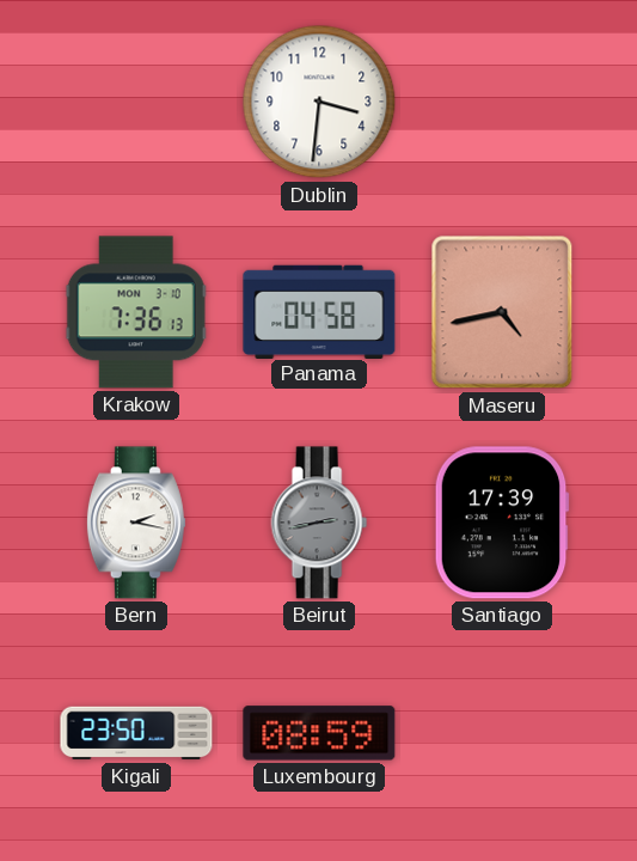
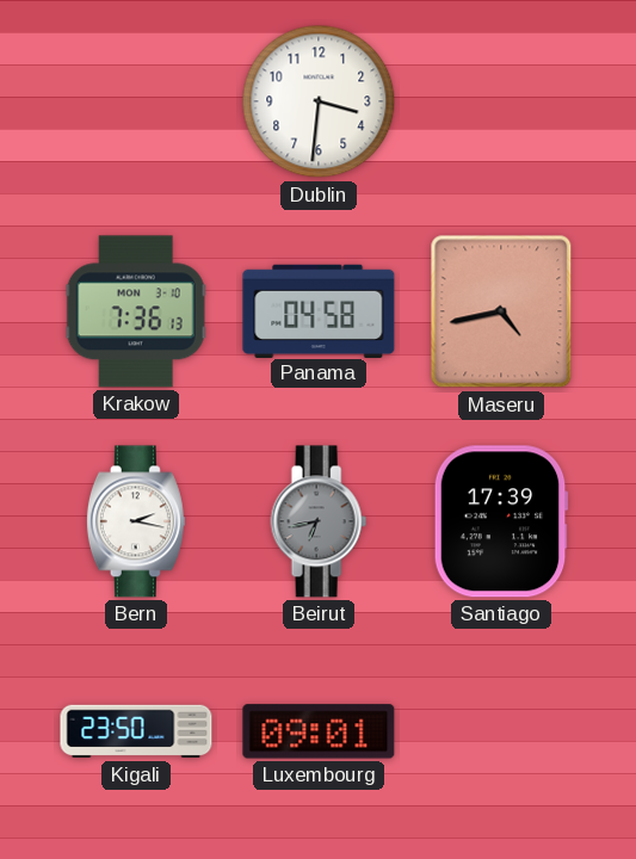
Beirut: 2:43 -> 6:43
Luxembourg: 08:59 -> 09:01
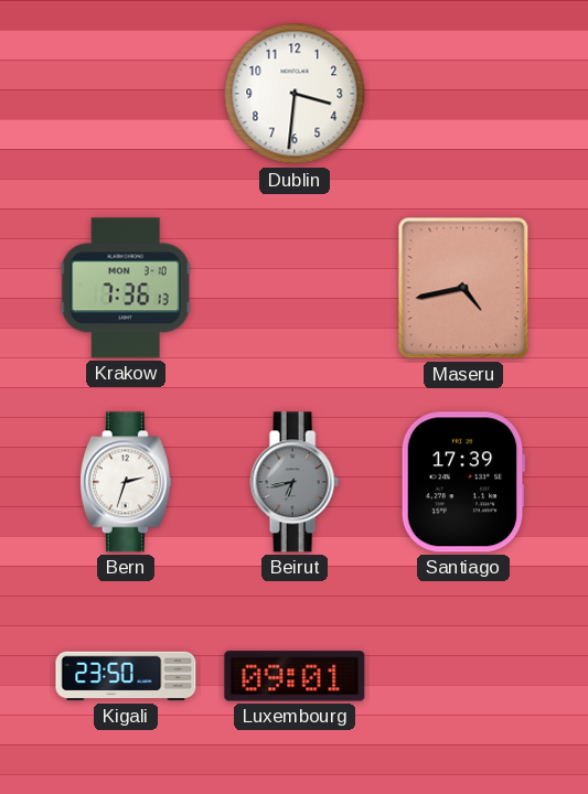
Panama: 04:58 -> none
Bern: 2:17 -> 2:33
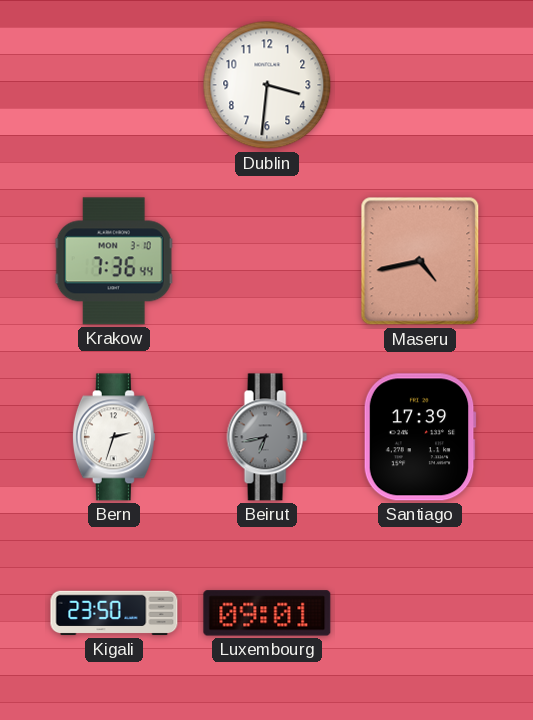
Krakow: 7:36:13 -> 7:36:44
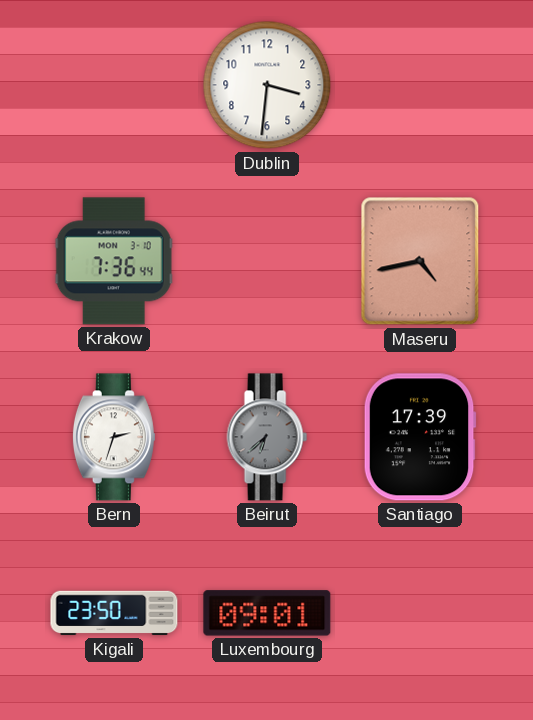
Beirut: 6:43 -> 6:38
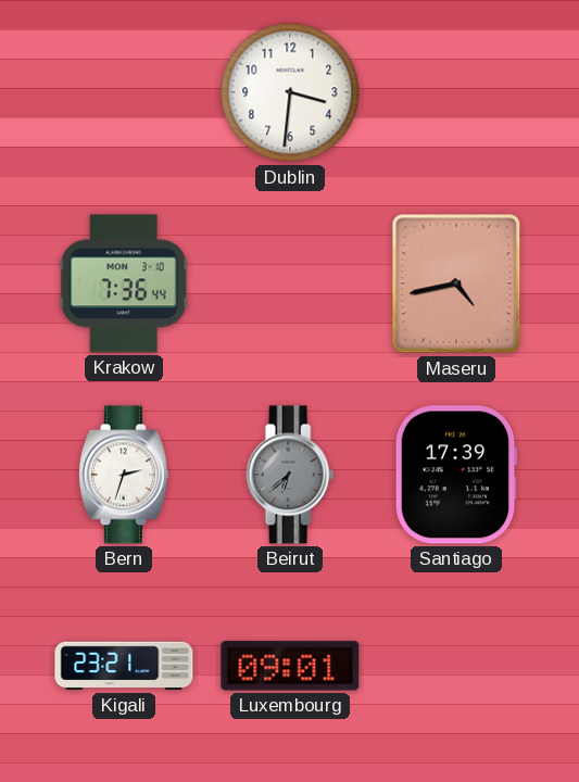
Kigali: 23:50 -> 23:21
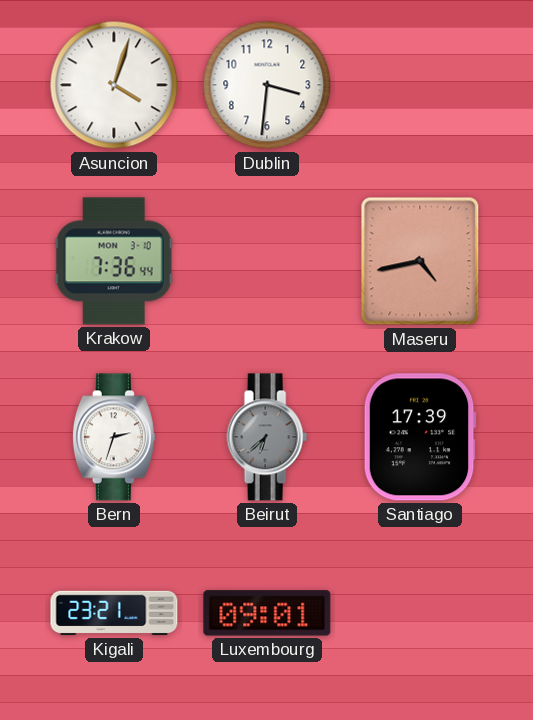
Asuncion: none -> 4:03
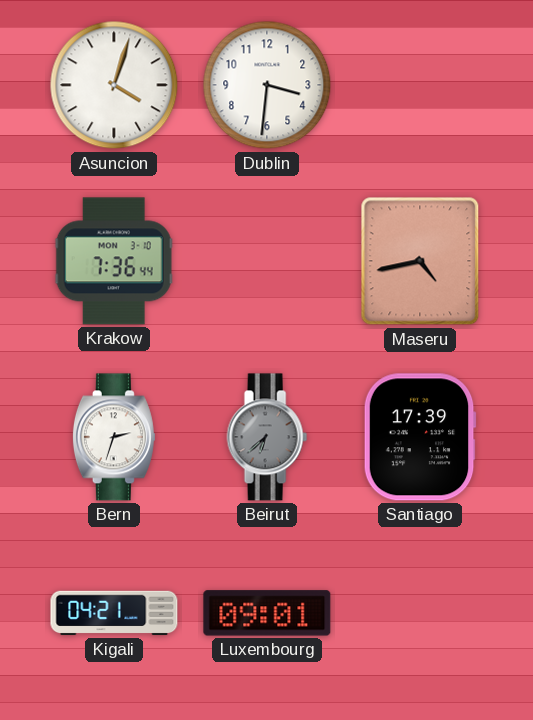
Kigali: 23:21 -> 04:21
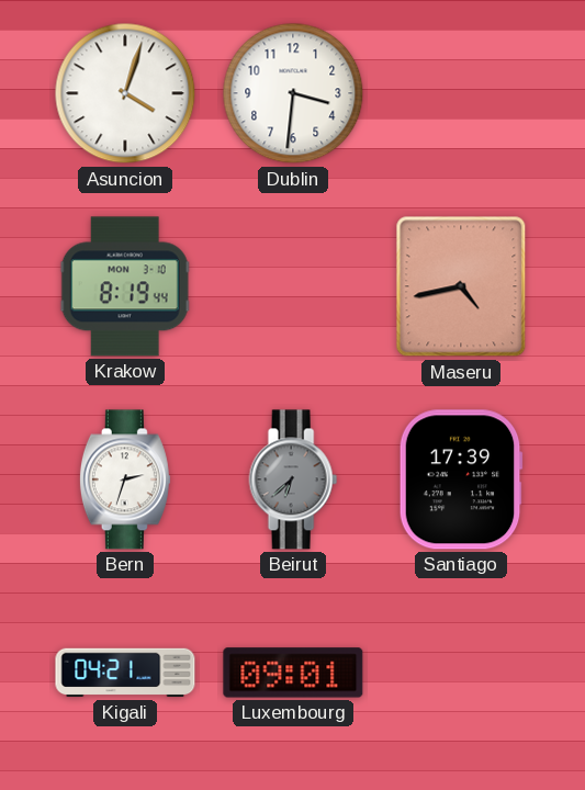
Krakow: 7:36 -> 8:19
